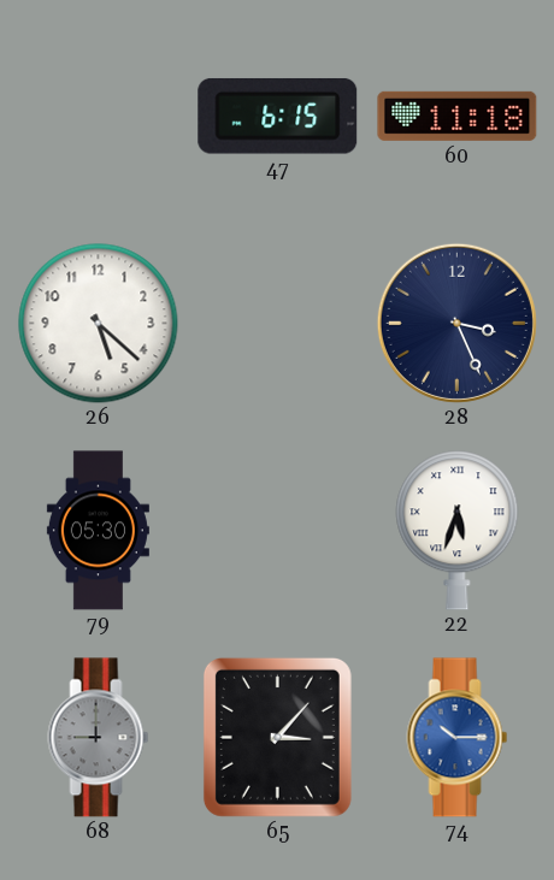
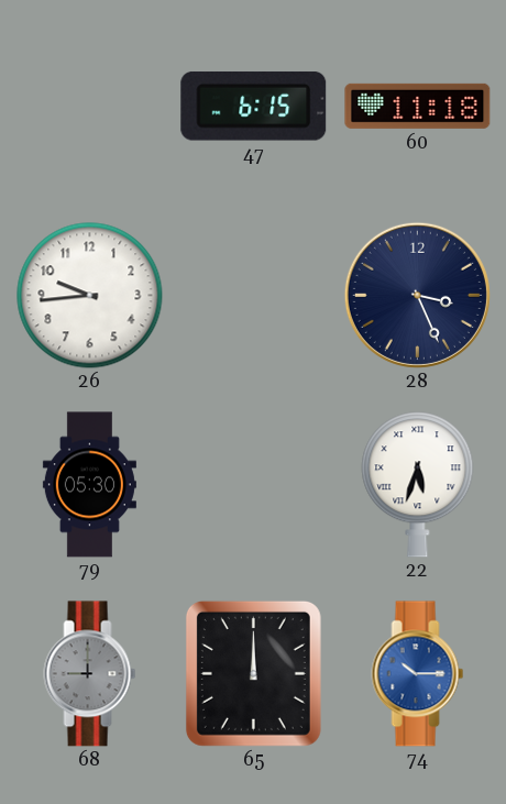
26: 5:22 -> 9:44
65: 3:07 -> 12:00
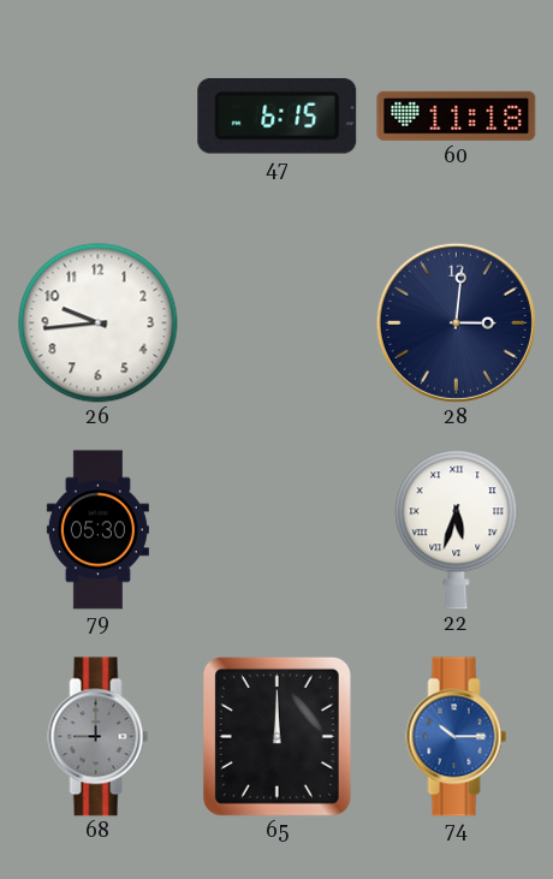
28: 3:26 -> 3:01
